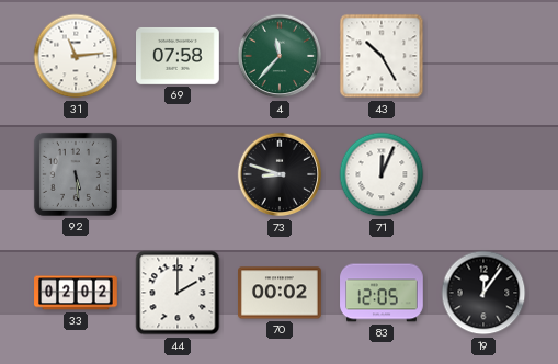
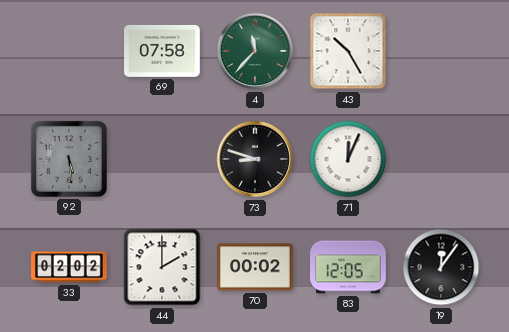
31: 11:14 -> none
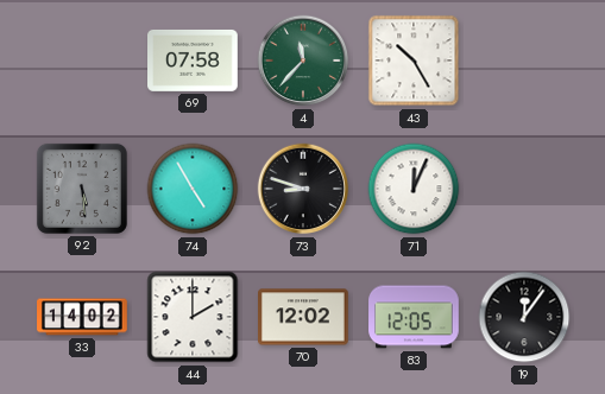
74: none -> 4:55
33: 02:02 -> 14:02
70: 00:02 -> 12:02
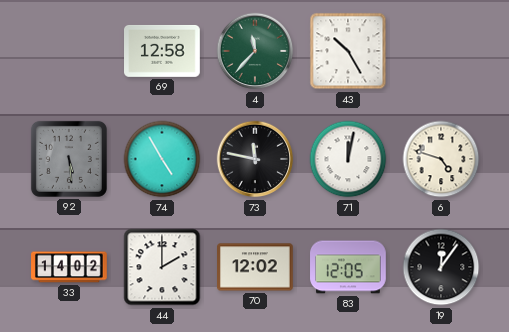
69: 07:58 -> 12:58
73: 8:48 -> 11:47
71: 12:04 -> 12:02
6: none -> 4:48
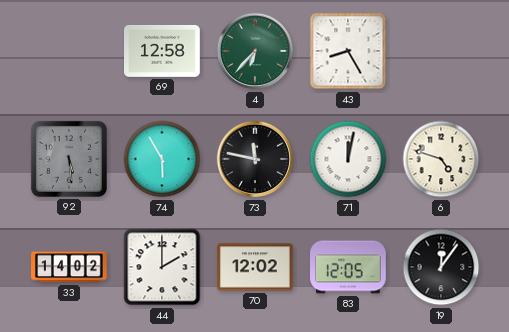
4: 11:37 -> 6:37
43: 10:25 -> 8:25
74: 4:55 -> 5:55
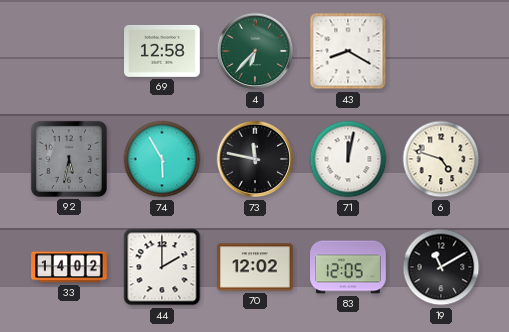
43: 8:25 -> 8:20
92: 5:29 -> 5:32
19: 12:06 -> 11:10
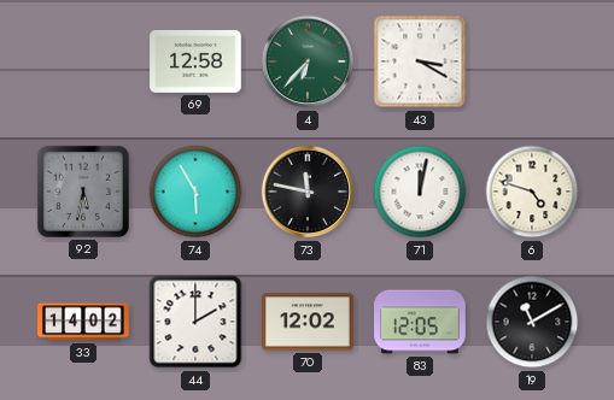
43: 8:20 -> 3:20
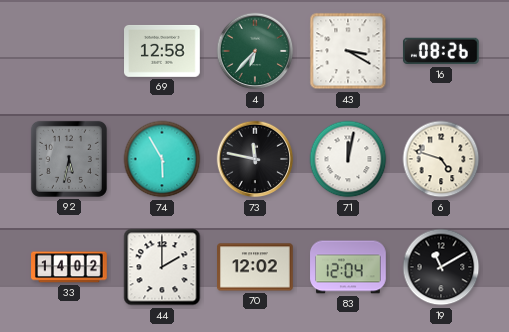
16: none -> 08:26
83: 12:05 -> 12:04
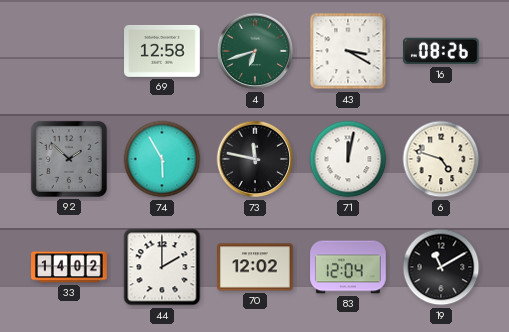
4: 6:37 -> 6:42
92: 5:32 -> 1:52
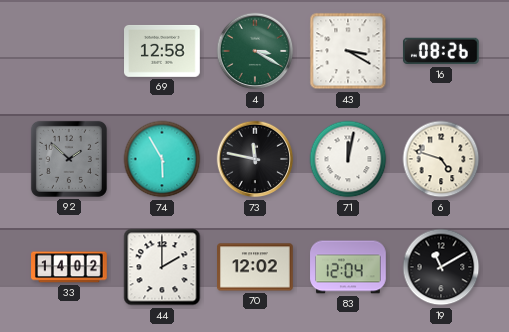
4: 6:42 -> 3:20
